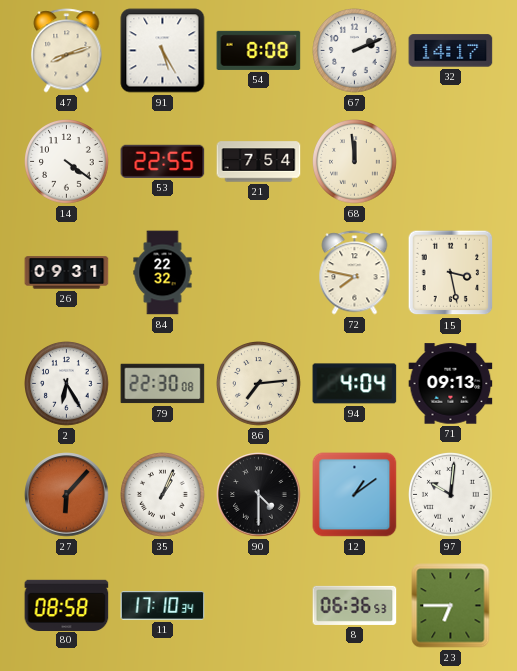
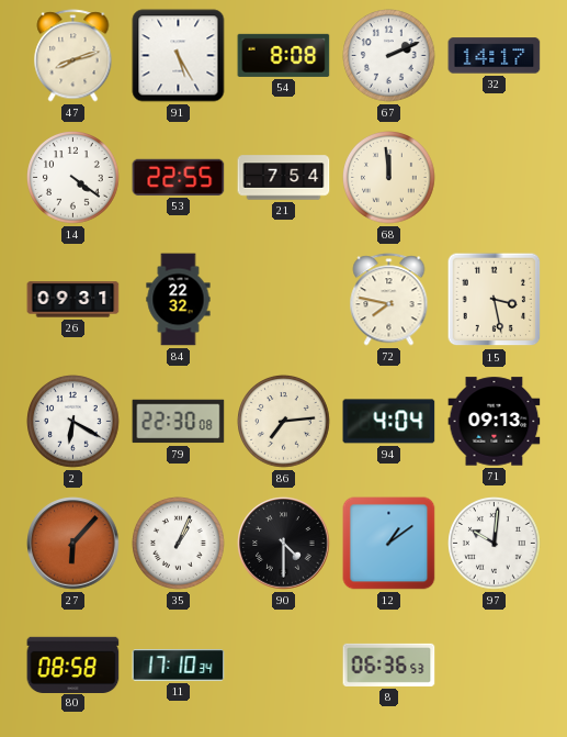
2: 6:25 -> 6:20
23: 6:45 -> none
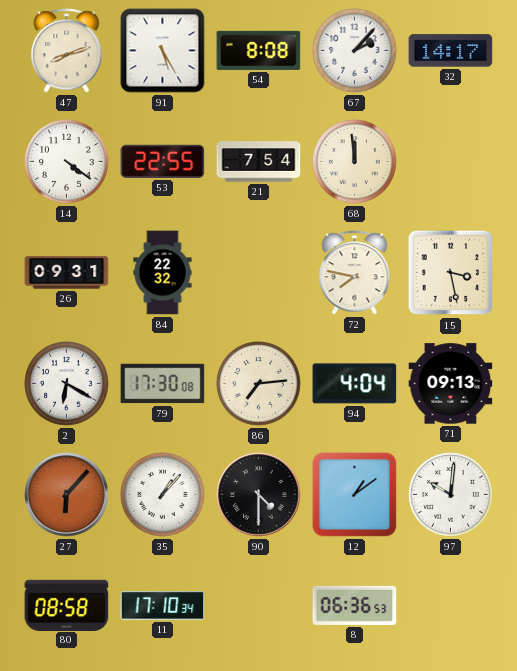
67: 2:11 -> 2:07
79: 22:30 -> 17:30
35: 1:04 -> 1:07
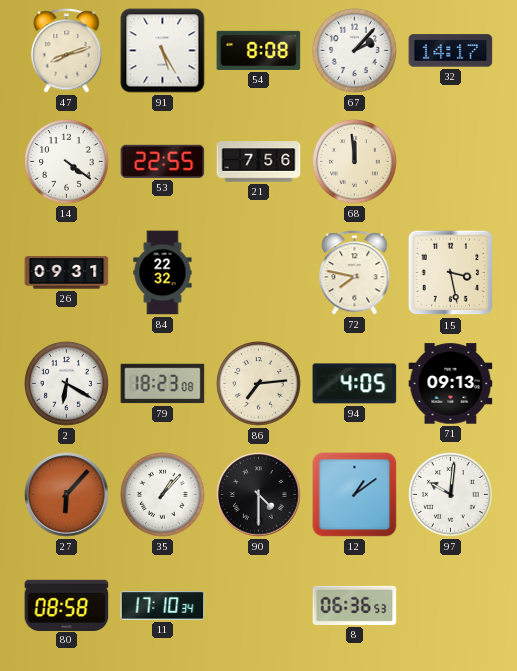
21: 7:54 -> 7:56
79: 17:30 -> 18:23
94: 4:04 -> 4:05
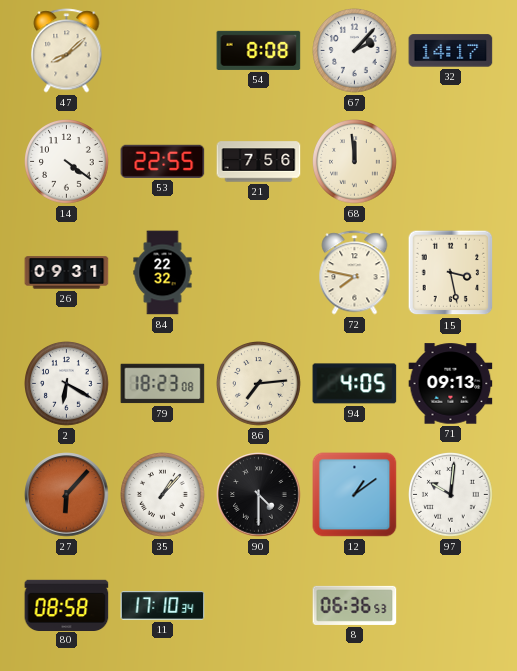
47: 8:12 -> 8:08
91: 5:25 -> none
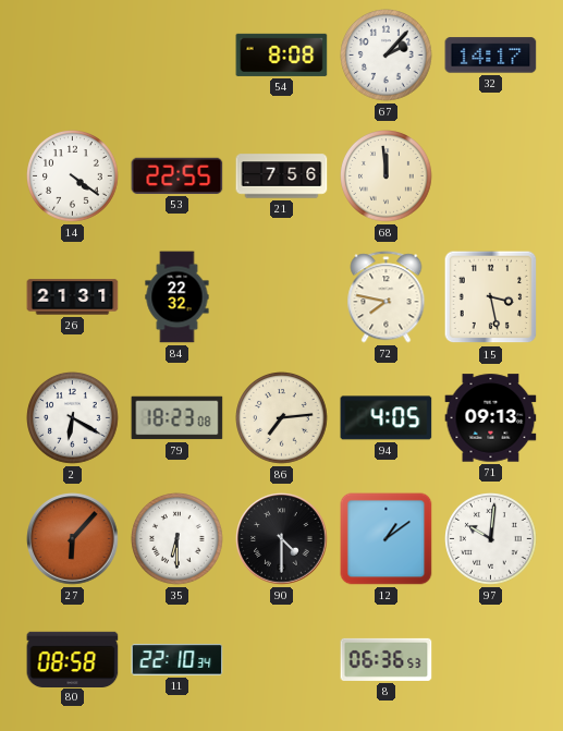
47: 8:08 -> none
26: 09:31 -> 21:31
35: 1:07 -> 6:30
11: 17:10 -> 22:10
